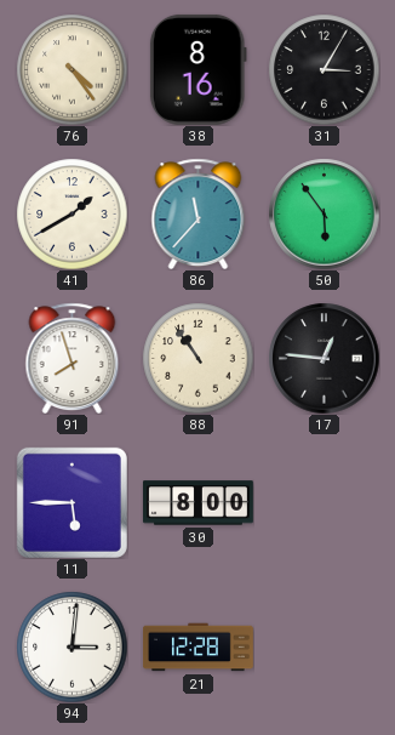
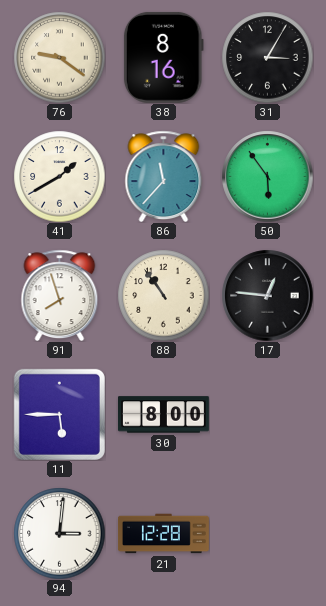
76: 4:24 -> 9:21
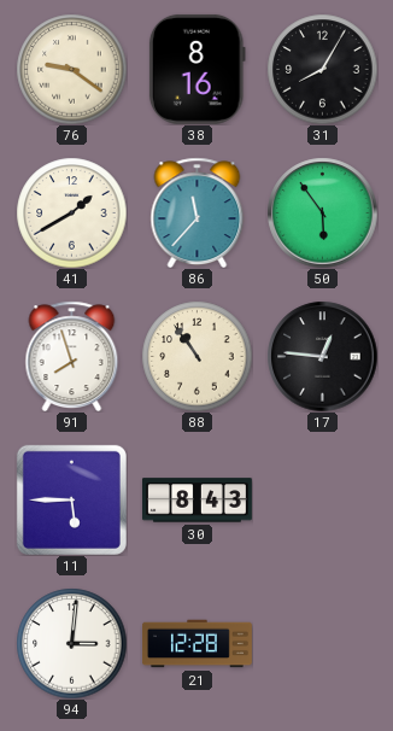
31: 3:05 -> 8:05
30: 8:00 -> 8:43
